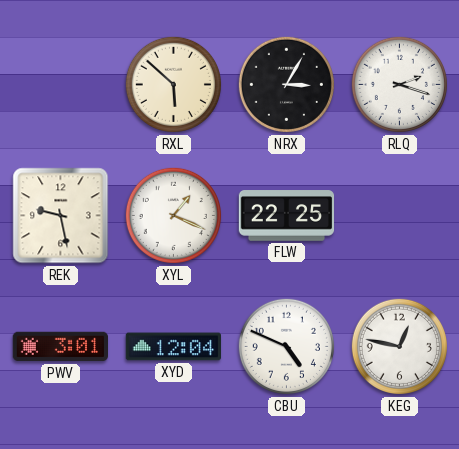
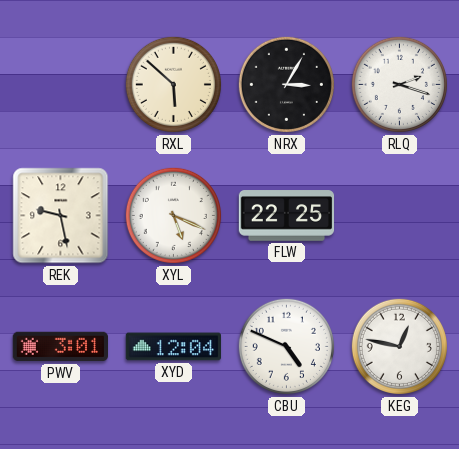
XYL: 1:19 -> 5:19
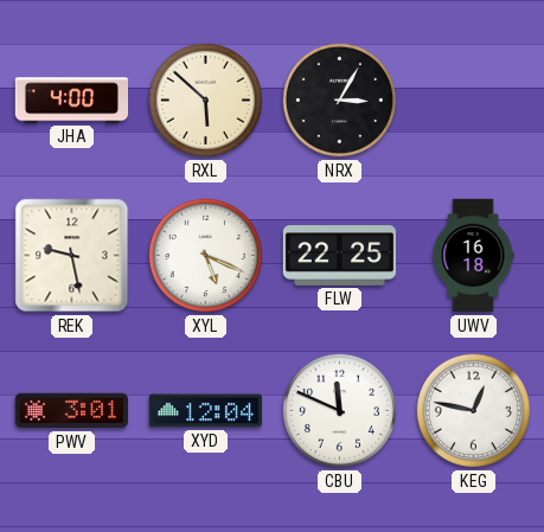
JHA: none -> 4:00
RLQ: 2:18 -> none
UWV: none -> 16:18
CBU: 4:49 -> 11:49
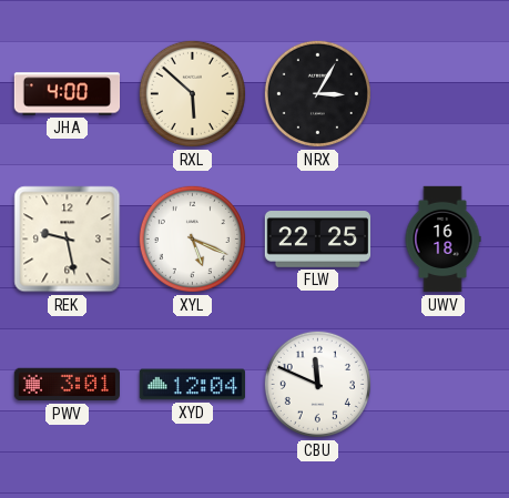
KEG: 12:47 -> none
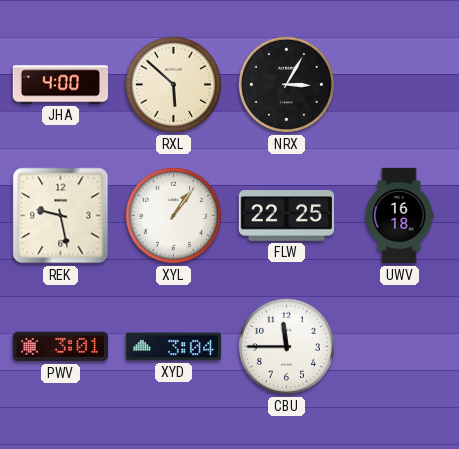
XYL: 5:19 -> 1:06
XYD: 12:04 -> 3:04
CBU: 11:49 -> 11:45
